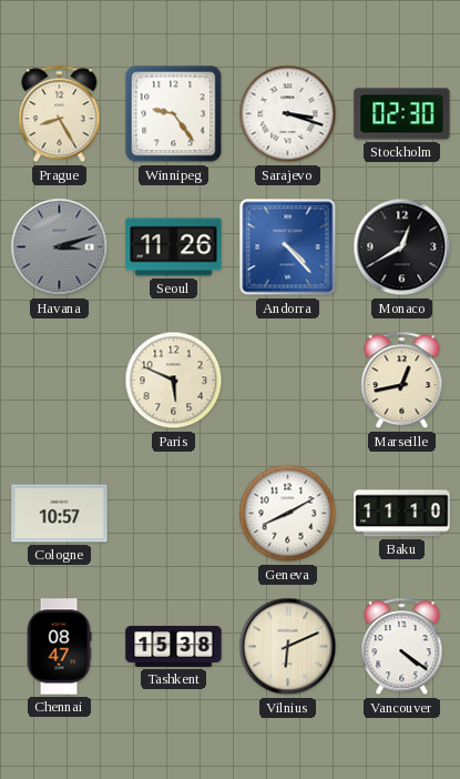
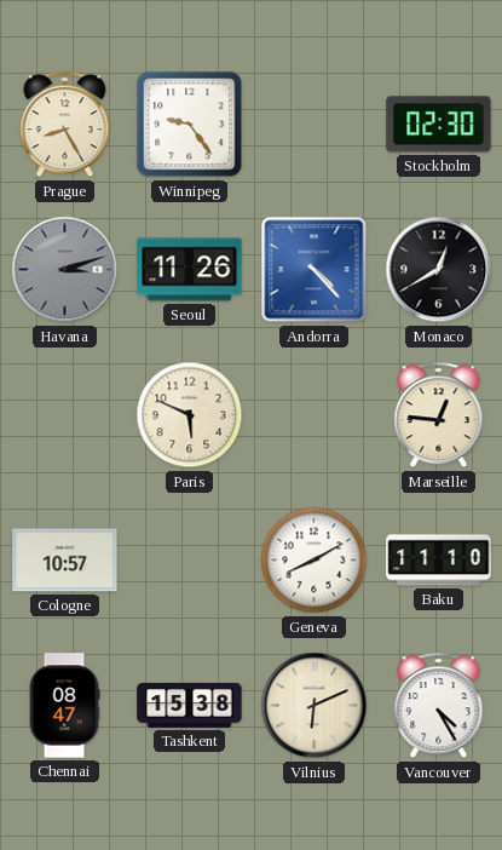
Sarajevo: 3:18 -> none
Marseille: 12:43 -> 12:46
Vancouver: 4:21 -> 4:25
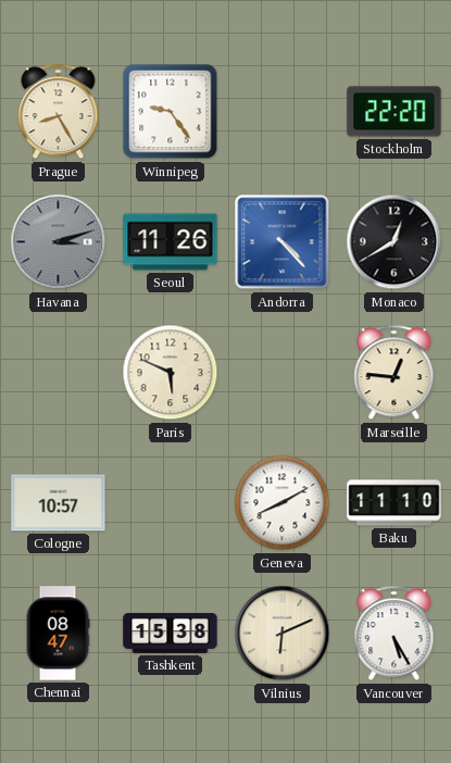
Stockholm: 02:30 -> 22:20
Vancouver: 4:25 -> 5:25
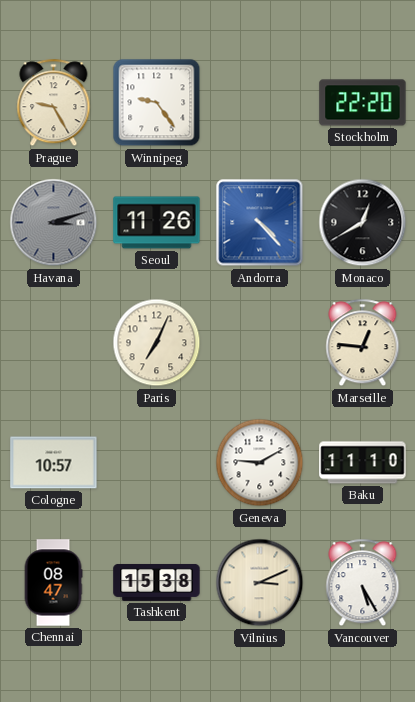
Prague: 8:25 -> 9:25
Paris: 5:49 -> 7:04
Geneva: 8:10 -> 9:10
Vilnius: 6:11 -> 3:11
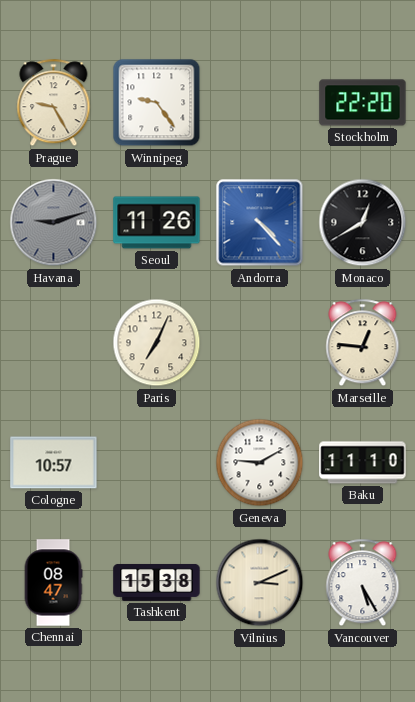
Havana: 3:12 -> 9:12
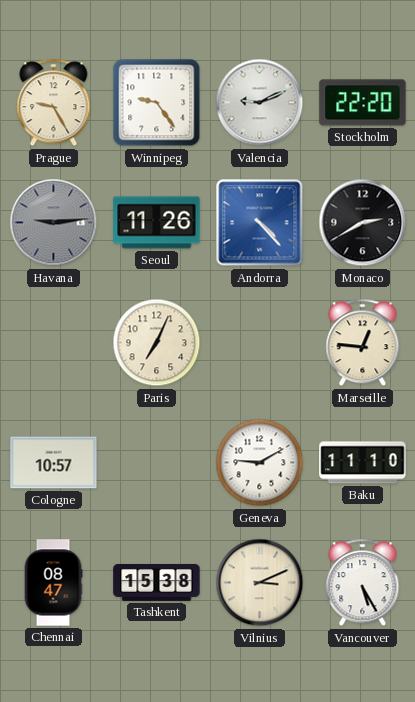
Valencia: none -> 9:11
Havana: 9:12 -> 9:14
Monaco: 12:40 -> 2:40
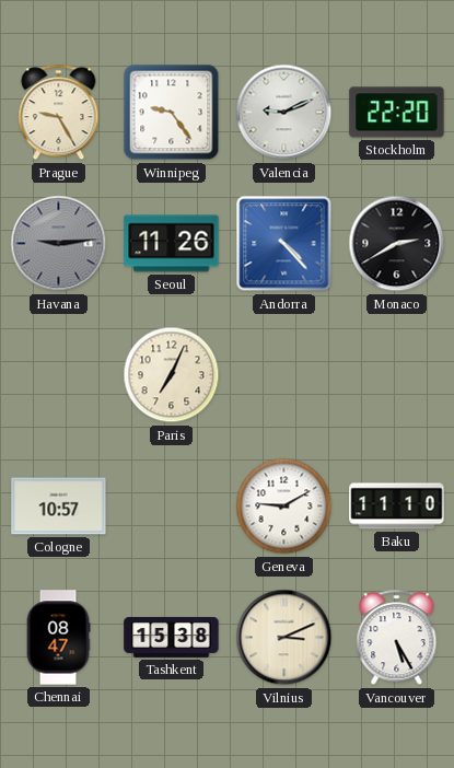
Marseille: 12:46 -> none
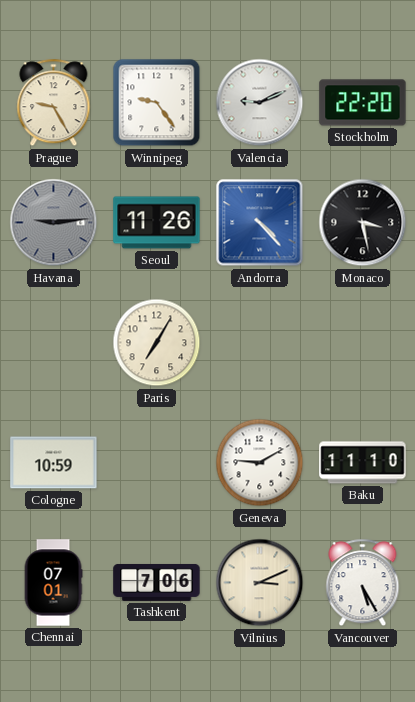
Monaco: 2:40 -> 3:28
Paris: 7:04 -> 7:05
Cologne: 10:57 -> 10:59
Chennai: 08:47 -> 07:01
Tashkent: 15:38 -> 7:06
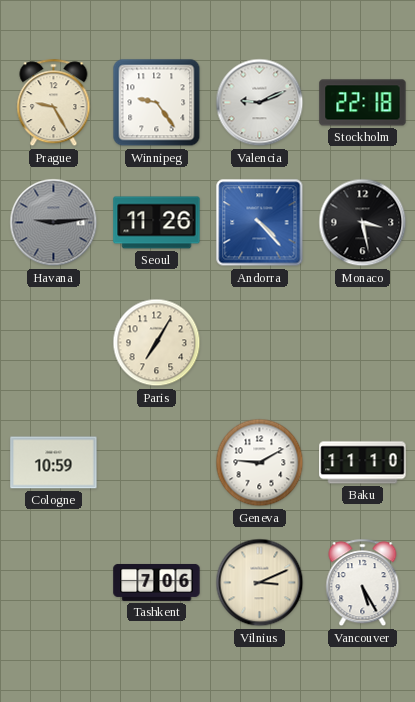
Stockholm: 22:20 -> 22:18
Chennai: 07:01 -> none
